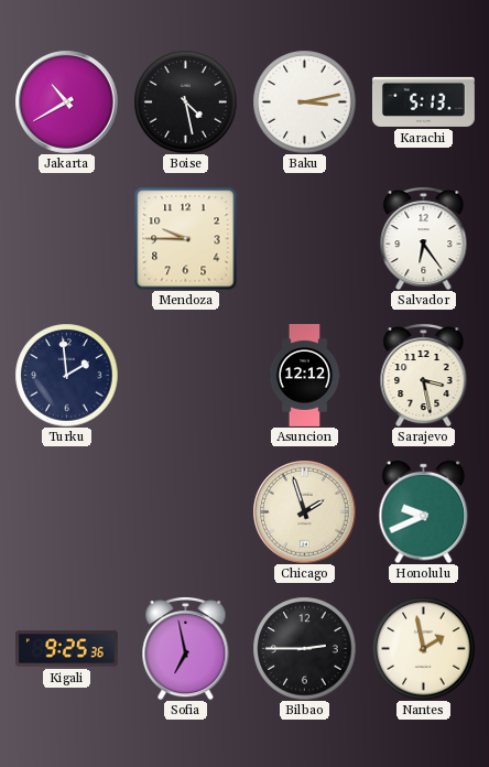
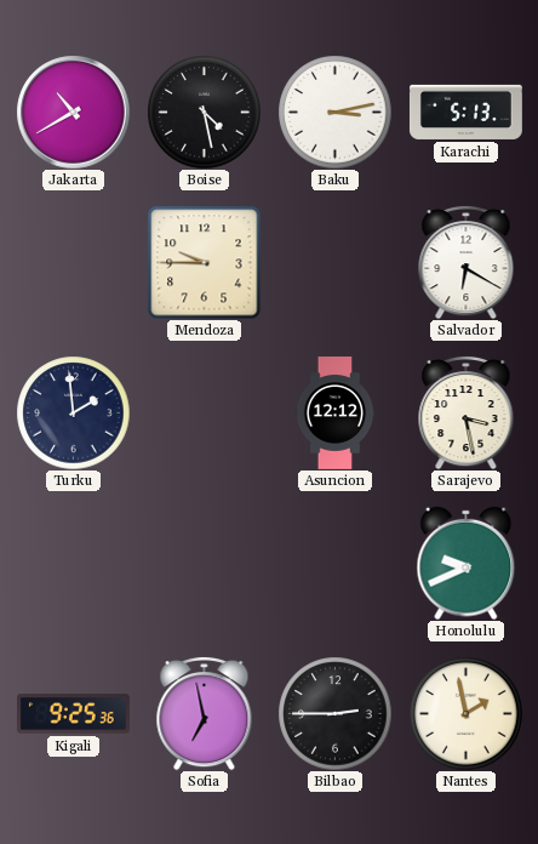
Salvador: 6:24 -> 6:20
Chicago: 1:57 -> none
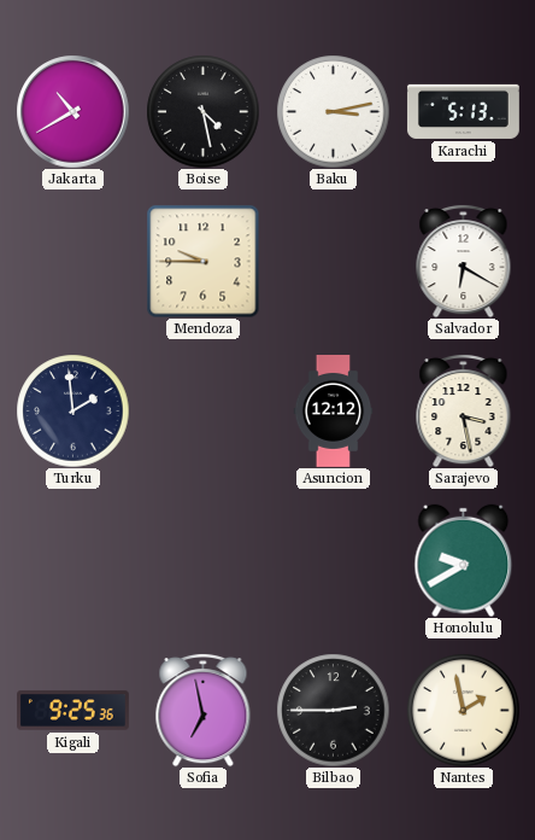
Honolulu: 9:41 -> 9:40
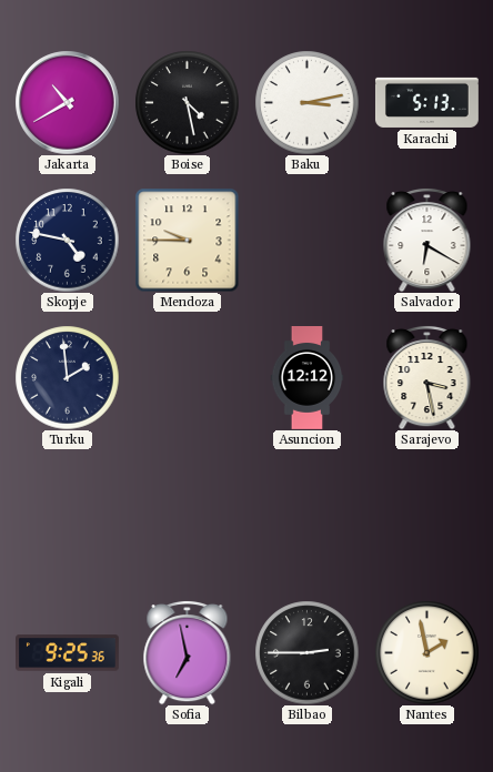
Skopje: none -> 4:47
Honolulu: 9:40 -> none
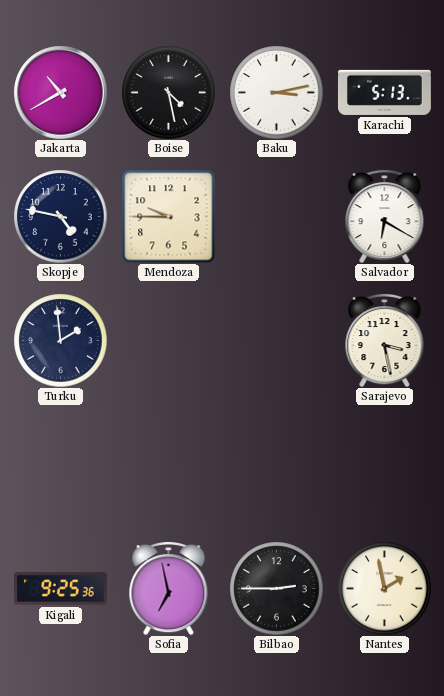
Asuncion: 12:12 -> none
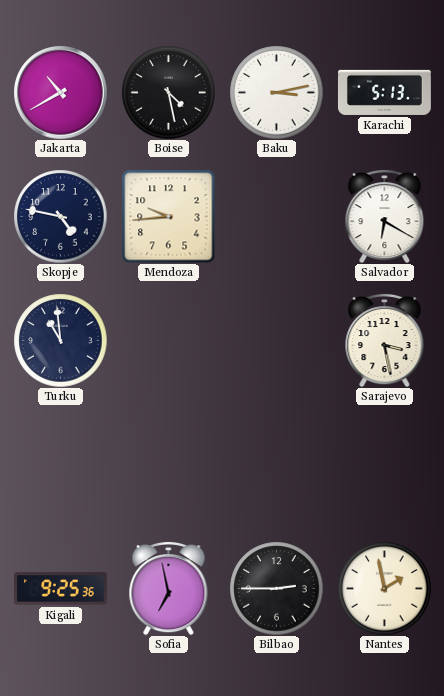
Mendoza: 9:45 -> 9:44
Turku: 1:59 -> 10:59
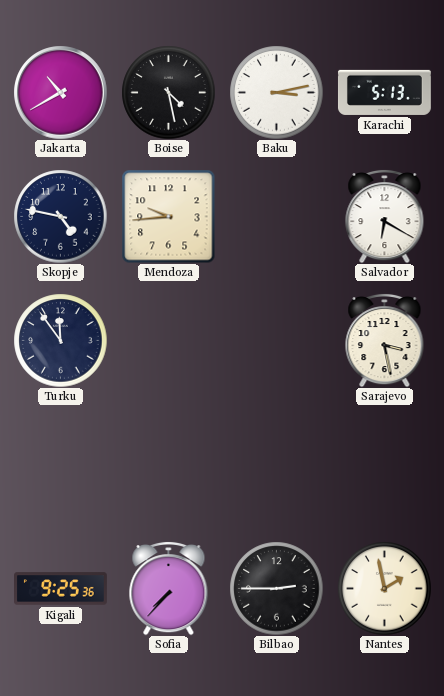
Turku: 10:59 -> 11:54
Sofia: 6:58 -> 7:37
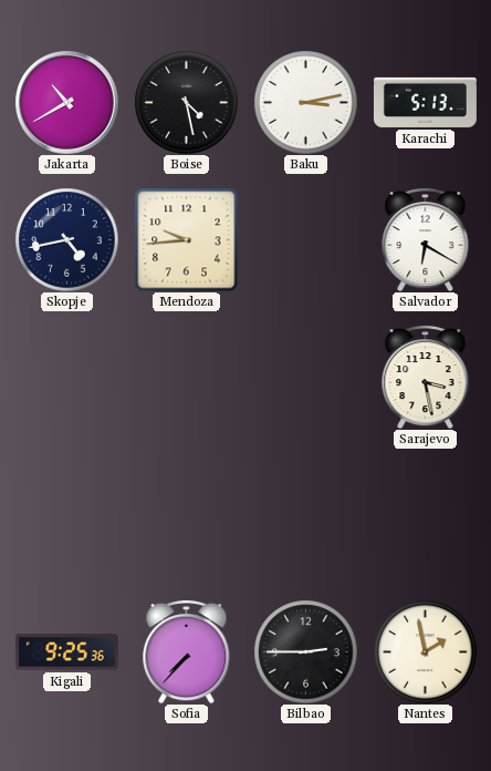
Skopje: 4:47 -> 4:43
Turku: 11:54 -> none
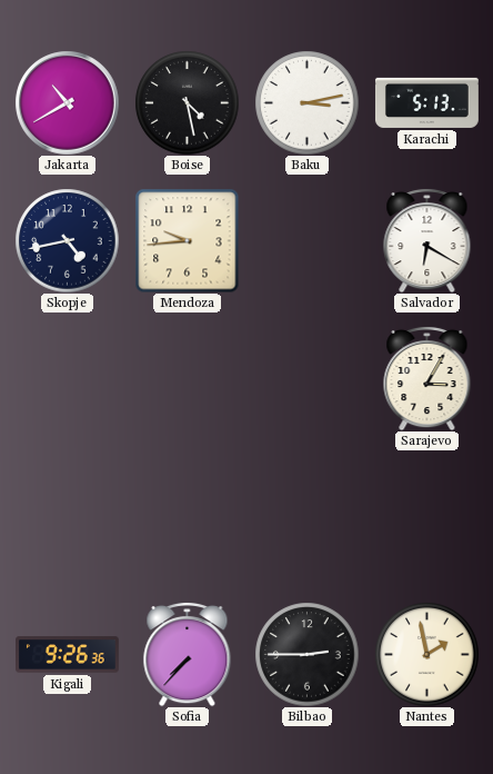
Sarajevo: 3:28 -> 3:05
Kigali: 9:25 -> 9:26
